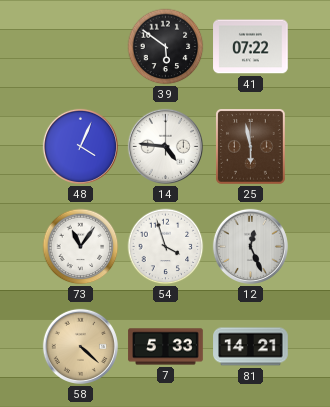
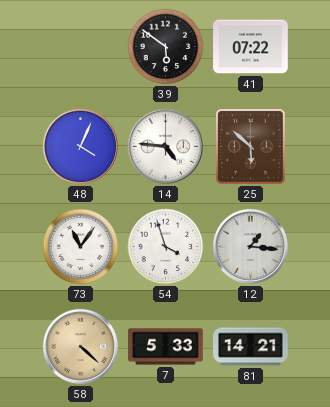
25: 5:58 -> 5:52
12: 12:26 -> 1:16
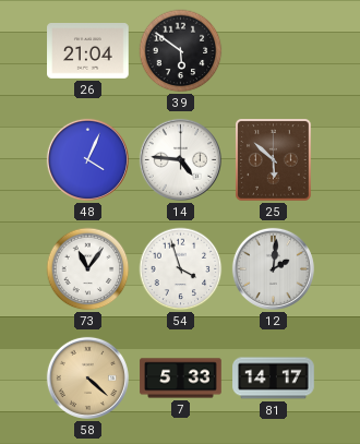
26: none -> 21:04
41: 07:22 -> none
12: 1:16 -> 2:01
81: 14:21 -> 14:17
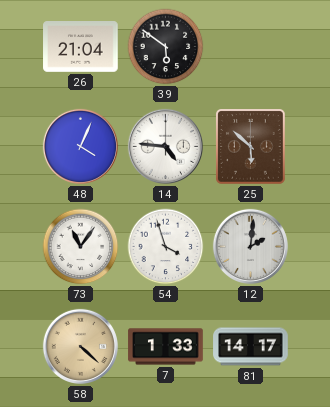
7: 5:33 -> 1:33
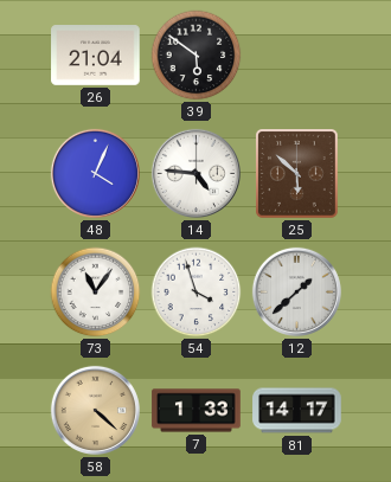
12: 2:01 -> 1:38
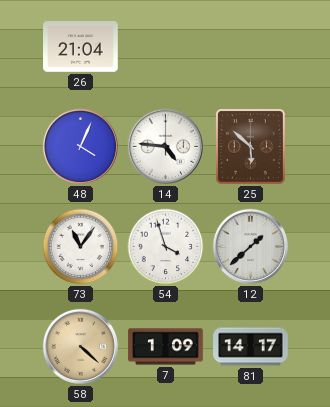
39: 5:51 -> none
7: 1:33 -> 1:09
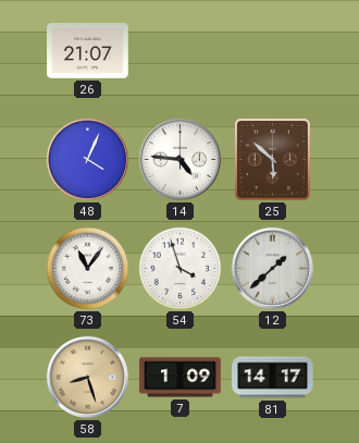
26: 21:04 -> 21:07
58: 4:22 -> 8:27
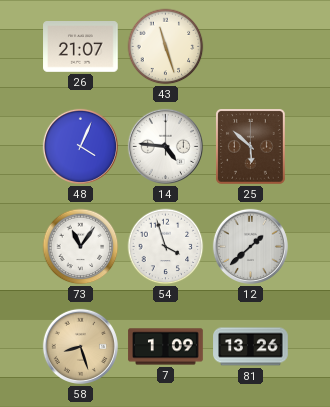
43: none -> 11:27
81: 14:17 -> 13:26
